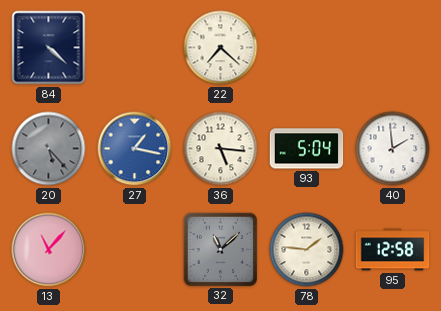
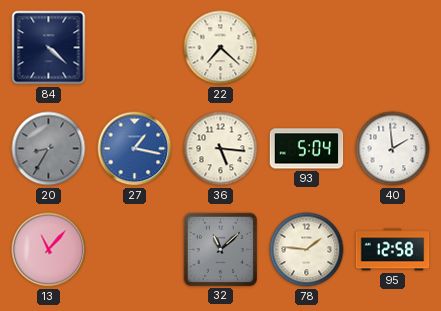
20: 5:23 -> 8:35
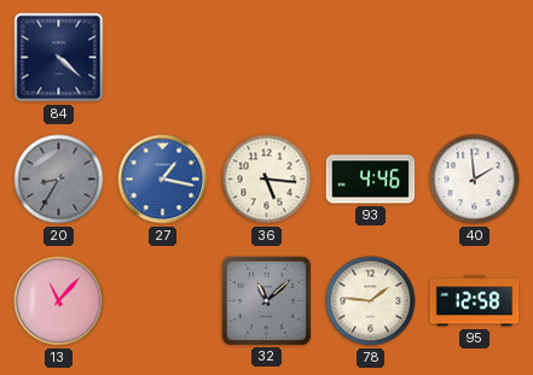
22: 7:22 -> none
93: 5:04 -> 4:46
